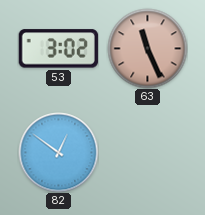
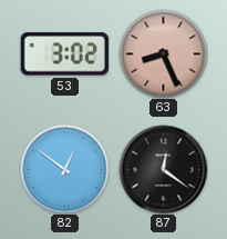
63: 11:26 -> 8:26
87: none -> 12:21
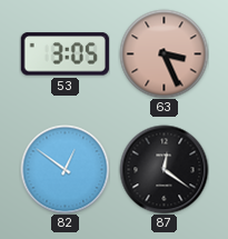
53: 3:02 -> 3:05
63: 8:26 -> 3:26
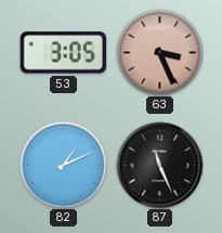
82: 12:51 -> 1:11
87: 12:21 -> 11:26
